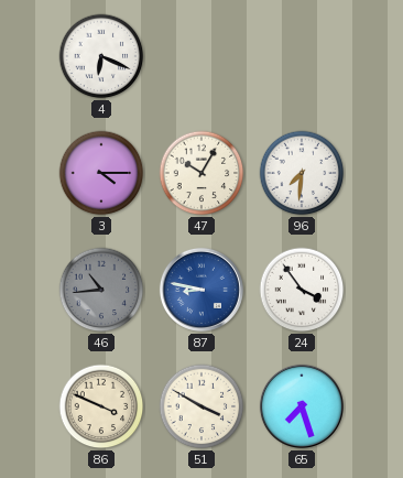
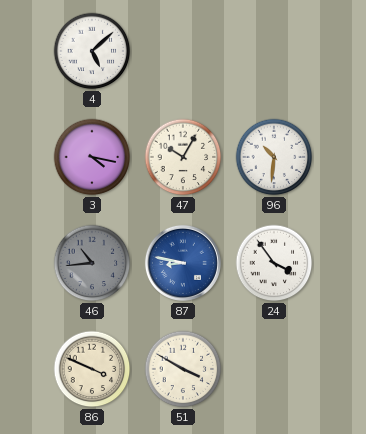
4: 6:19 -> 5:08
3: 4:15 -> 4:17
96: 7:31 -> 10:31
65: 7:27 -> none
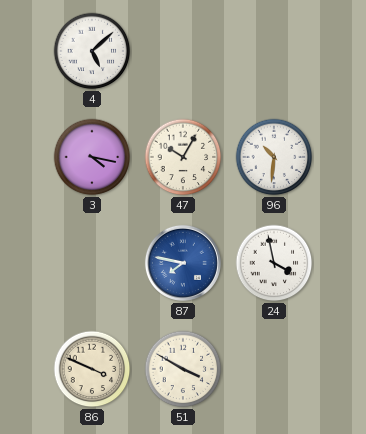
46: 10:44 -> none
87: 8:47 -> 7:47
24: 3:54 -> 3:58
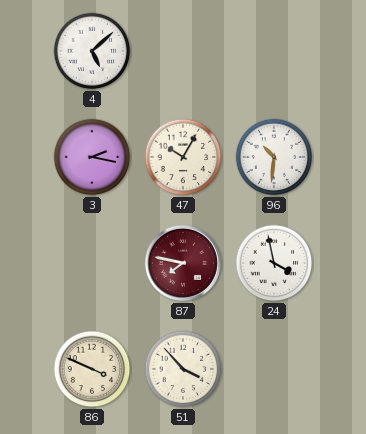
3: 4:17 -> 2:17
87 dial: blue -> burgundy
51: 3:50 -> 3:53
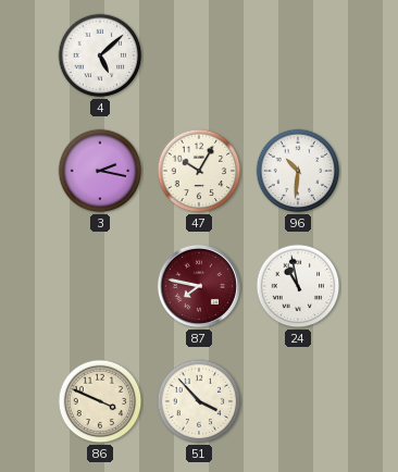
24: 3:58 -> 10:58
